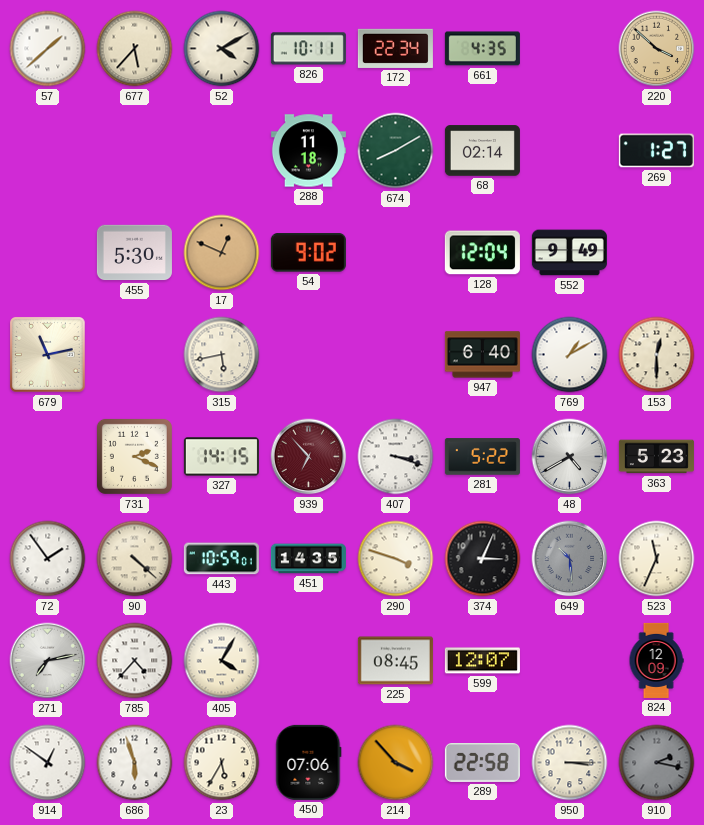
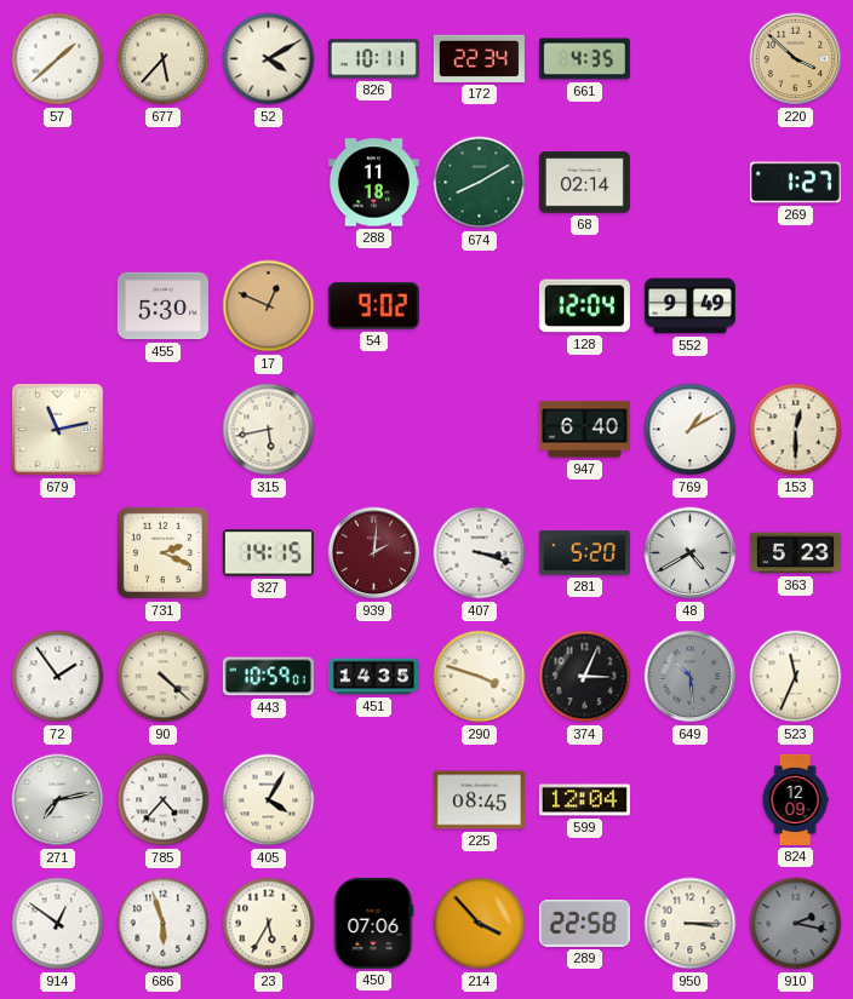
939: 6:53 -> 2:01
281: 5:22 -> 5:20
599: 12:07 -> 12:04
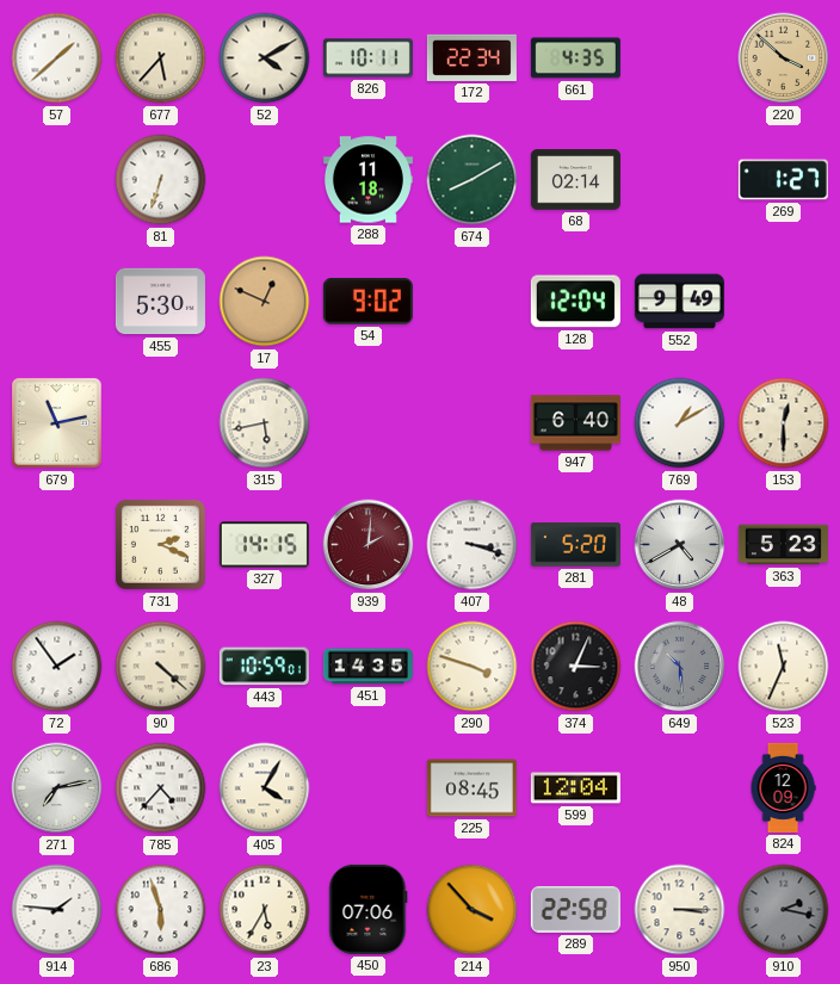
81: none -> 6:33
914: 12:51 -> 1:46
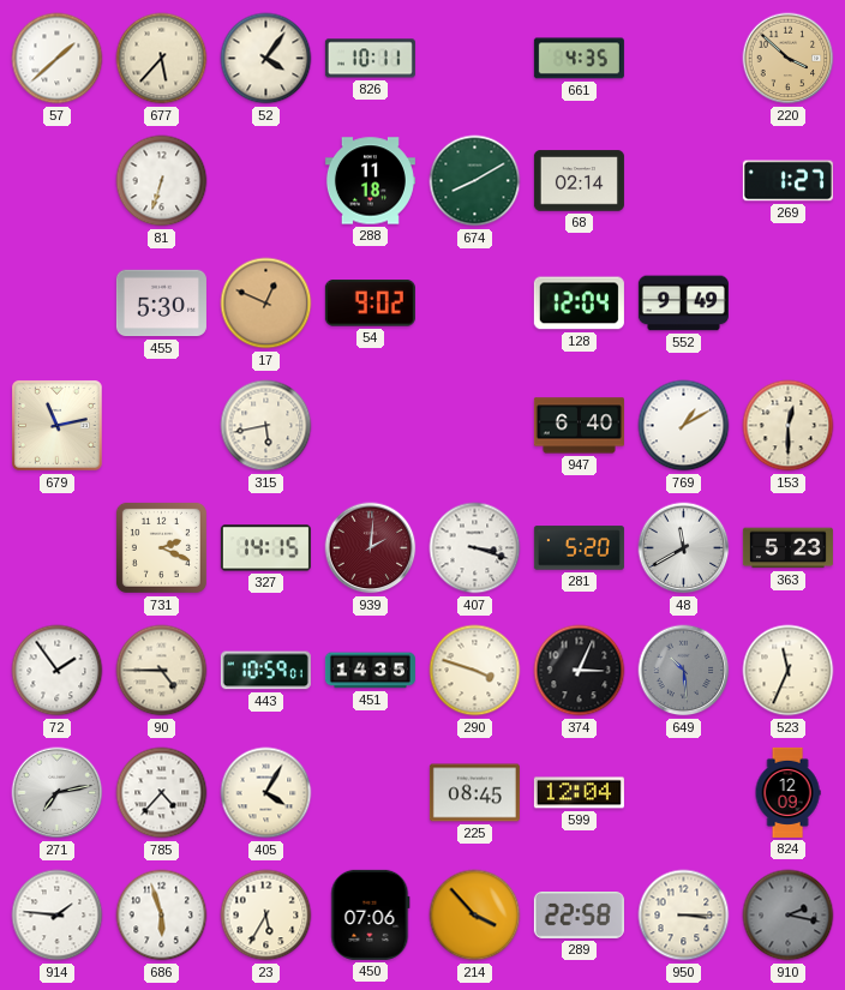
52: 4:10 -> 4:06
172: 22:34 -> none
48: 4:40 -> 11:40
90: 4:22 -> 4:45
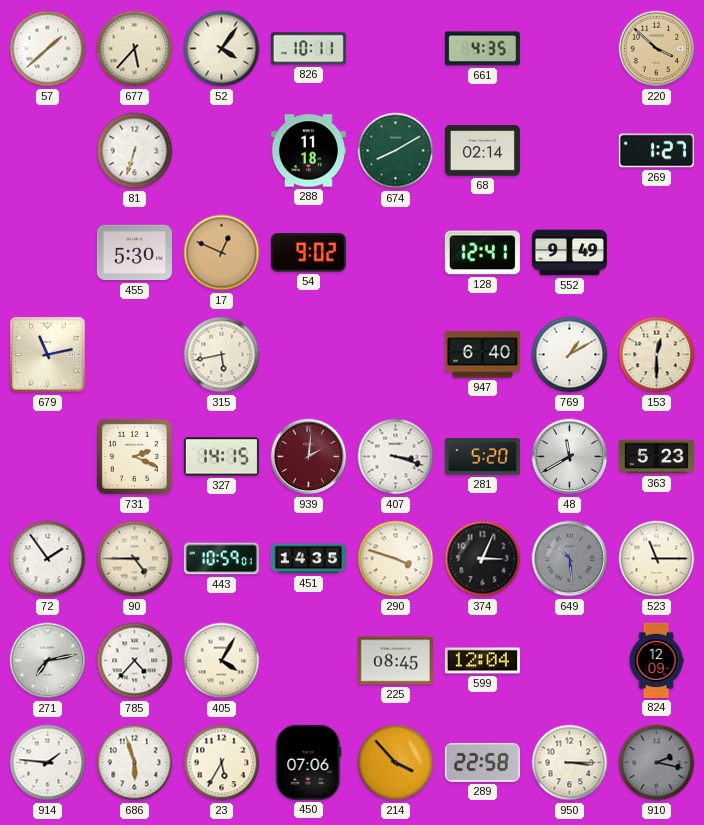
128: 12:04 -> 12:41
523: 11:34 -> 11:15
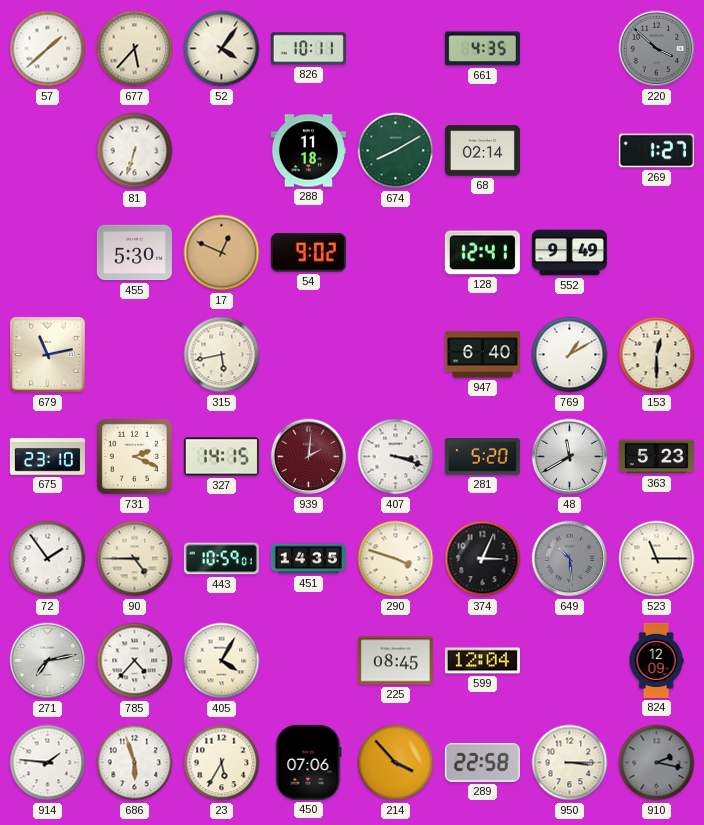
220 dial: champagne -> grey
675: none -> 23:10
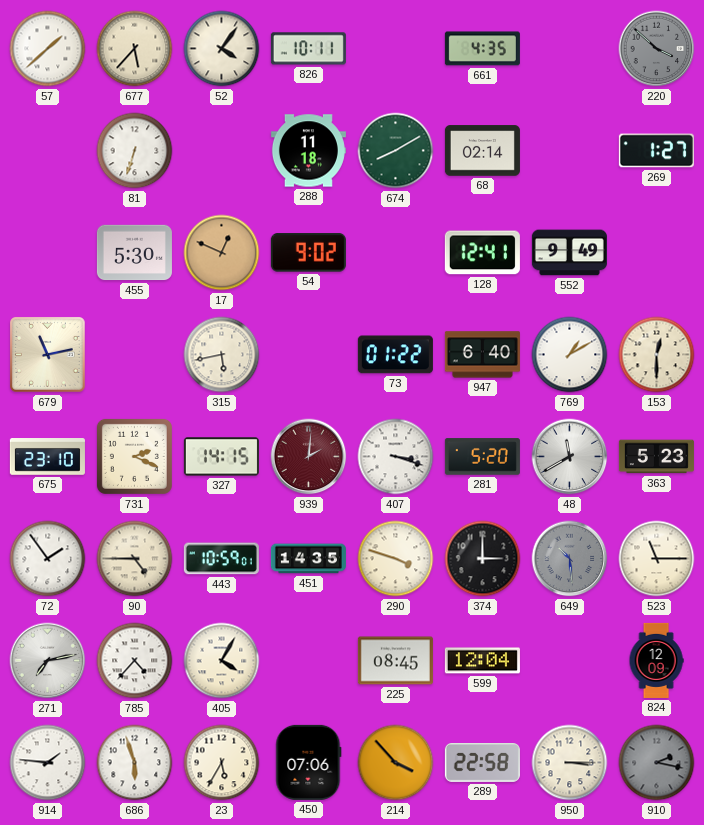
73: none -> 01:22
374: 3:04 -> 3:00
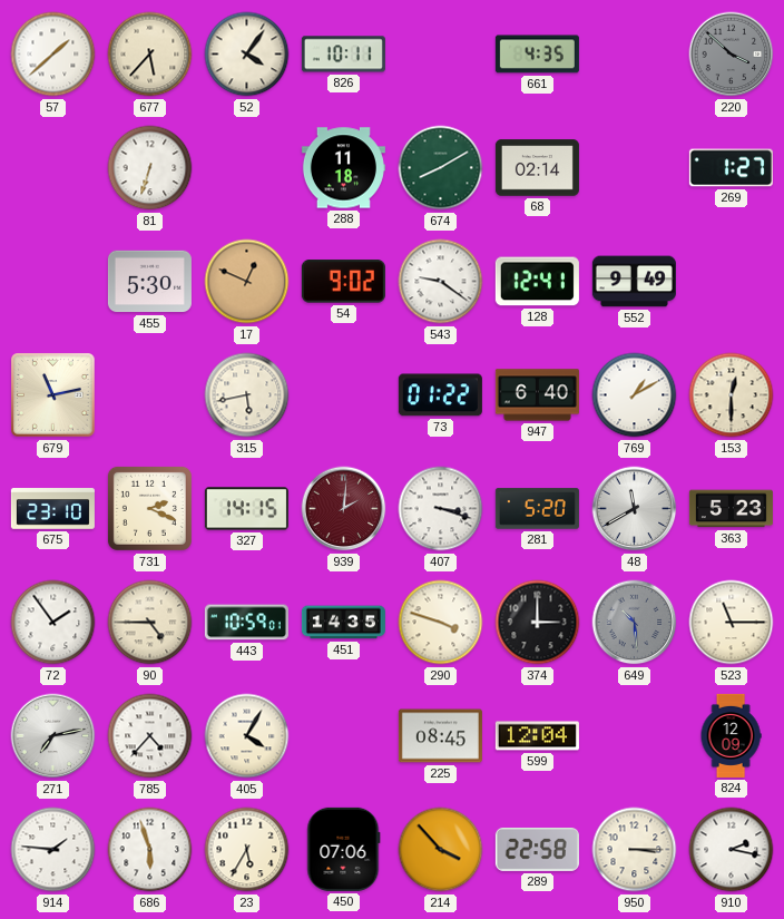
543: none -> 9:21
910 dial: grey -> white
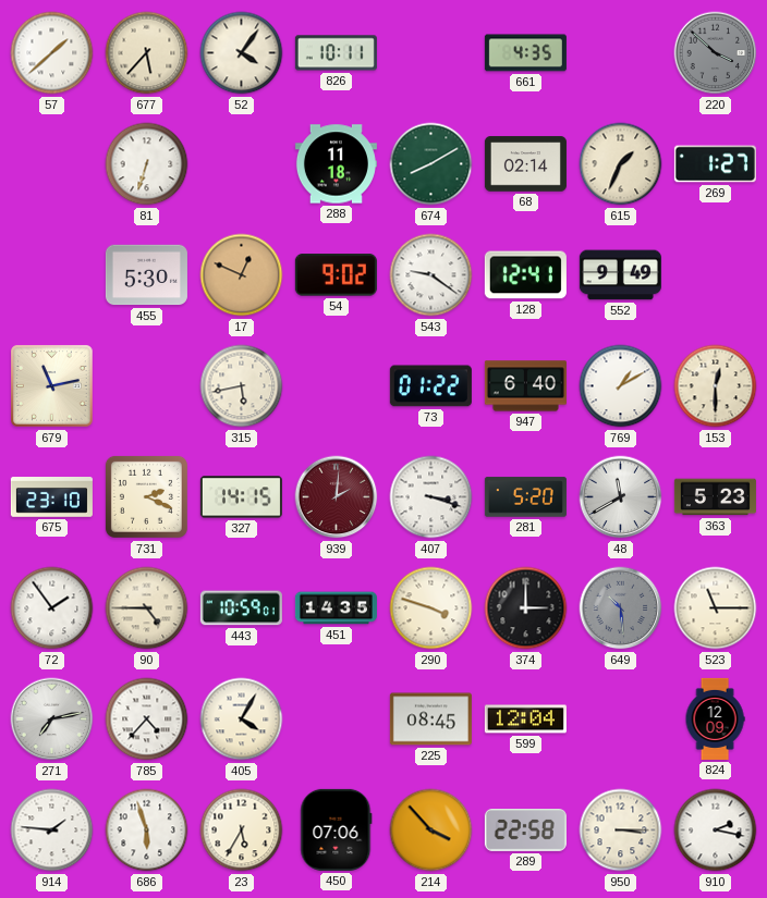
615: none -> 1:34
